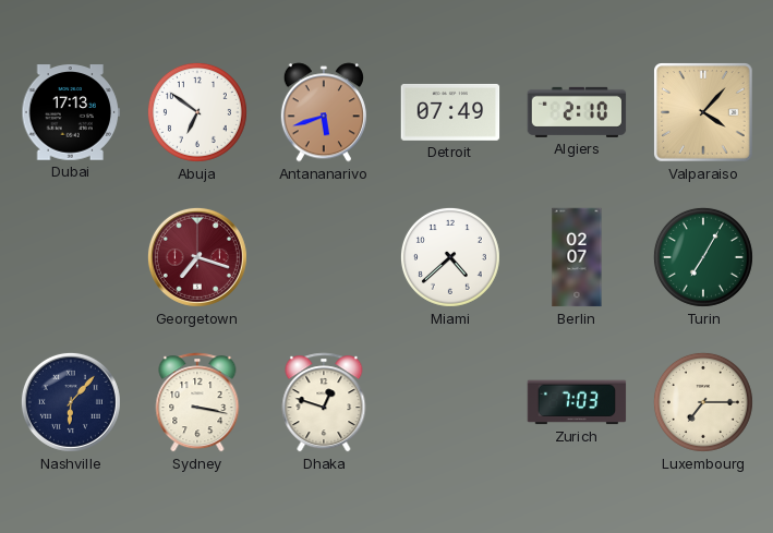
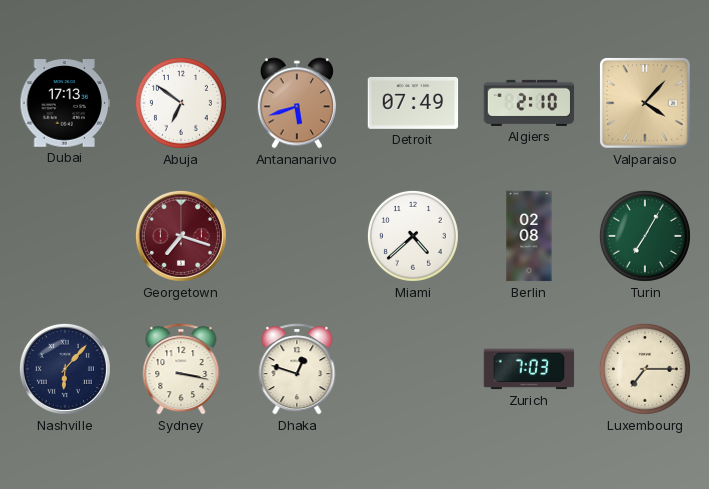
Berlin: 02:07 -> 02:08
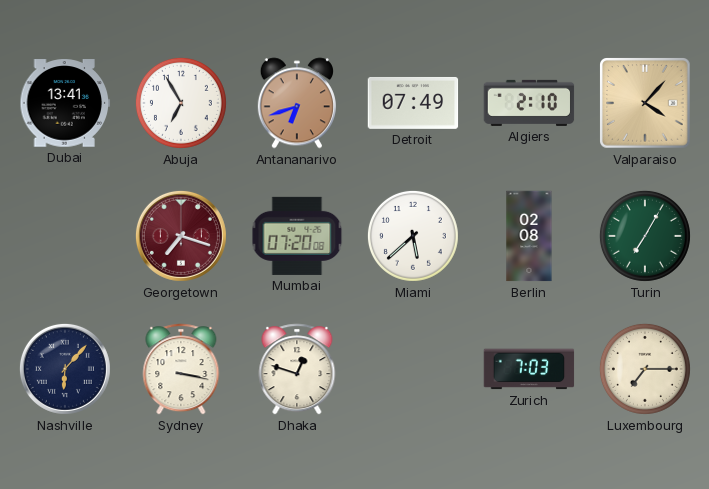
Dubai: 17:13 -> 13:41
Abuja: 6:51 -> 6:55
Antananarivo: 5:42 -> 6:42
Mumbai: none -> 07:20
Miami: 4:38 -> 5:38
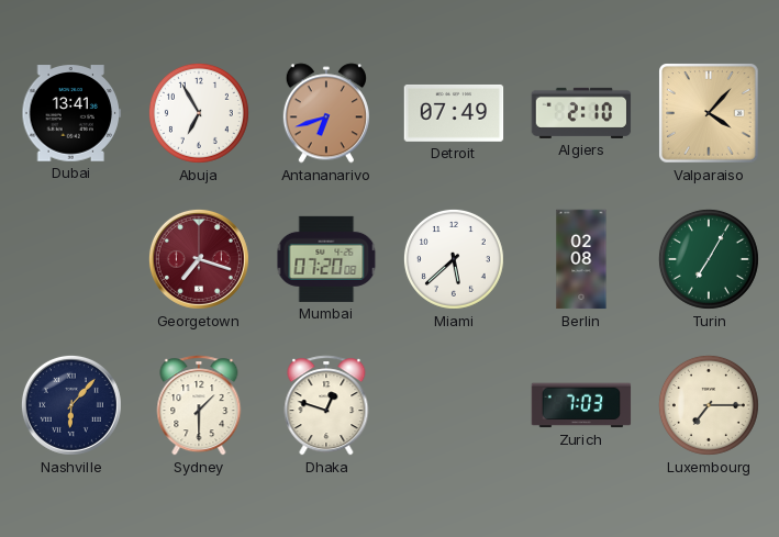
Sydney: 3:17 -> 1:30
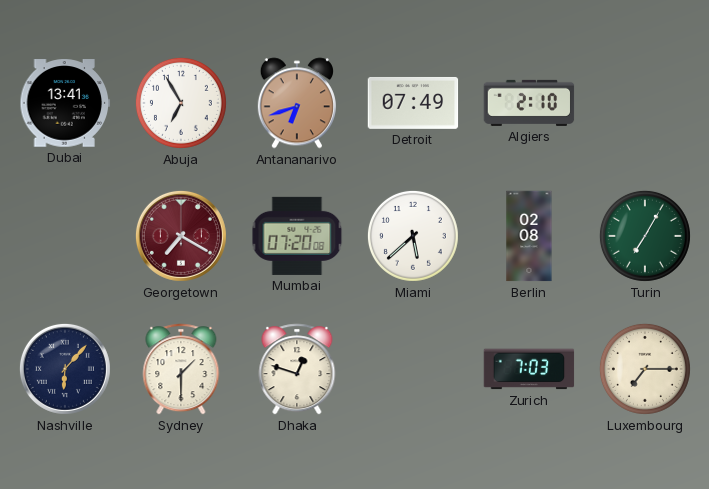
Valparaiso: 4:07 -> none
Georgetown: 7:18 -> 7:20
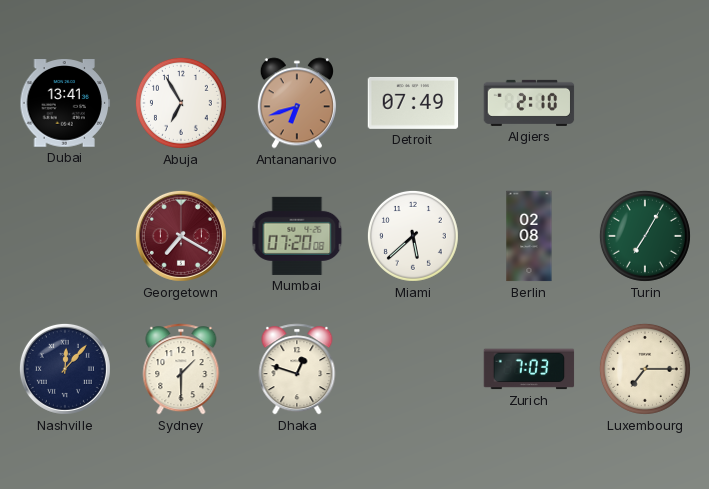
Nashville: 6:07 -> 12:07
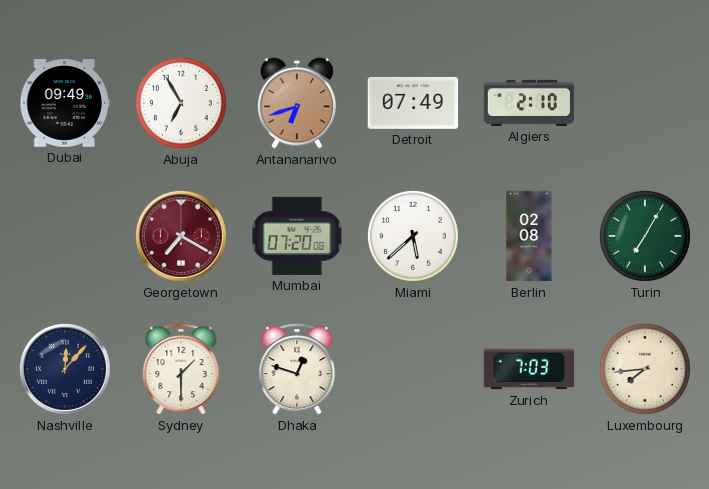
Dubai: 13:41 -> 09:49
Luxembourg: 7:15 -> 7:44
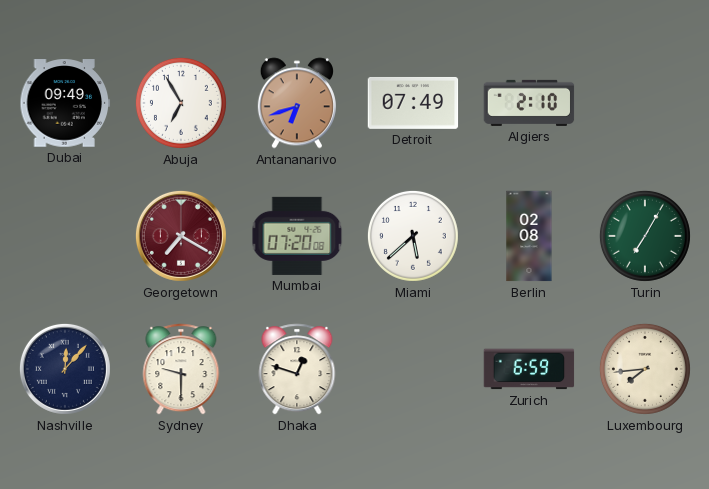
Sydney: 1:30 -> 9:30
Zurich: 7:03 -> 6:59
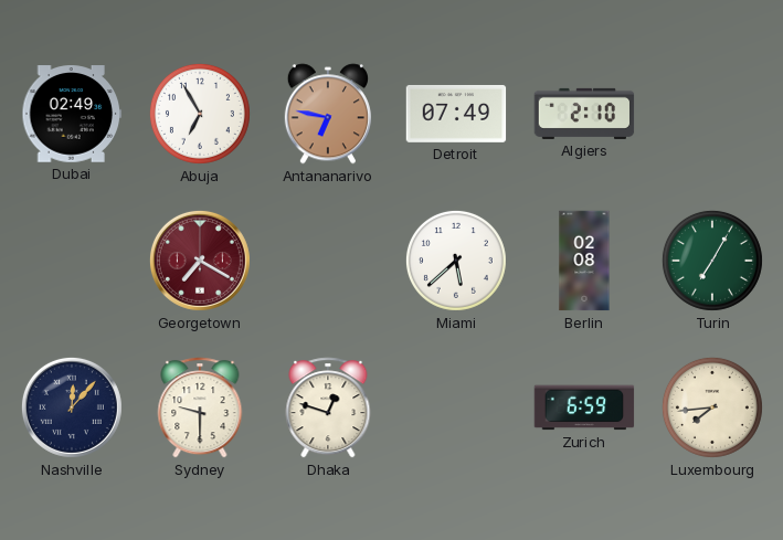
Dubai: 09:49 -> 02:49
Antananarivo: 6:42 -> 6:47
Mumbai: 07:20 -> none
